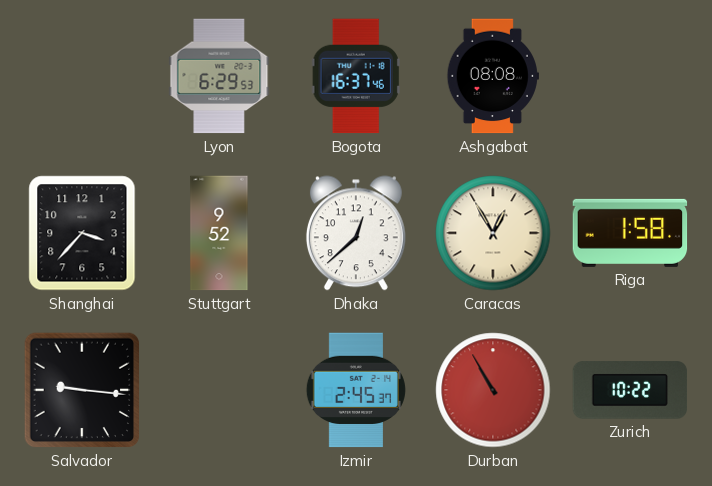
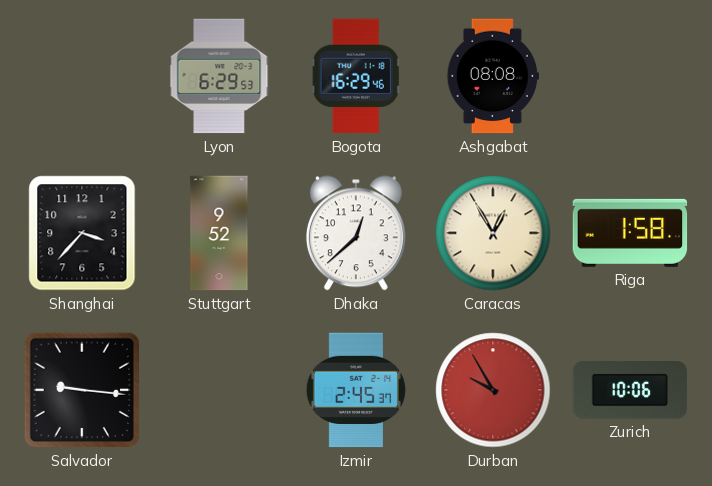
Bogota: 16:37 -> 16:29
Durban: 10:55 -> 9:55
Zurich: 10:22 -> 10:06
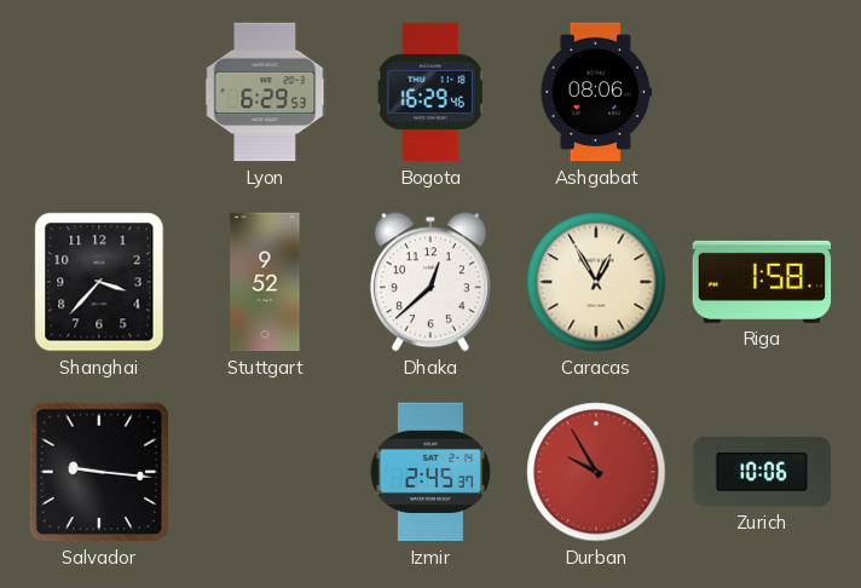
Ashgabat: 08:08 -> 08:06
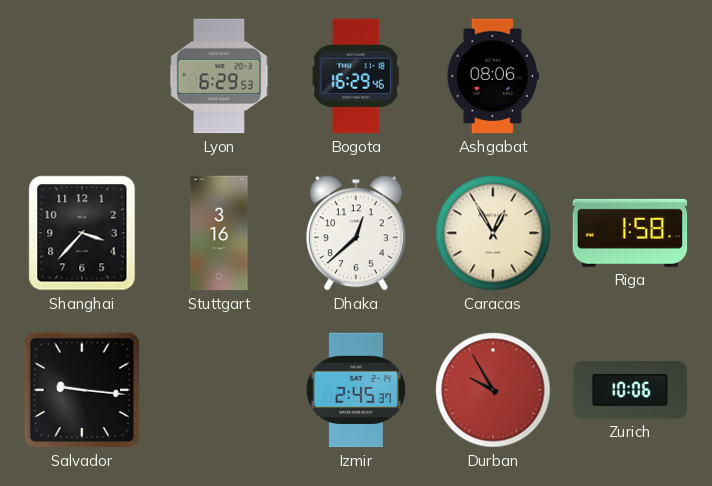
Stuttgart: 9:52 -> 3:16
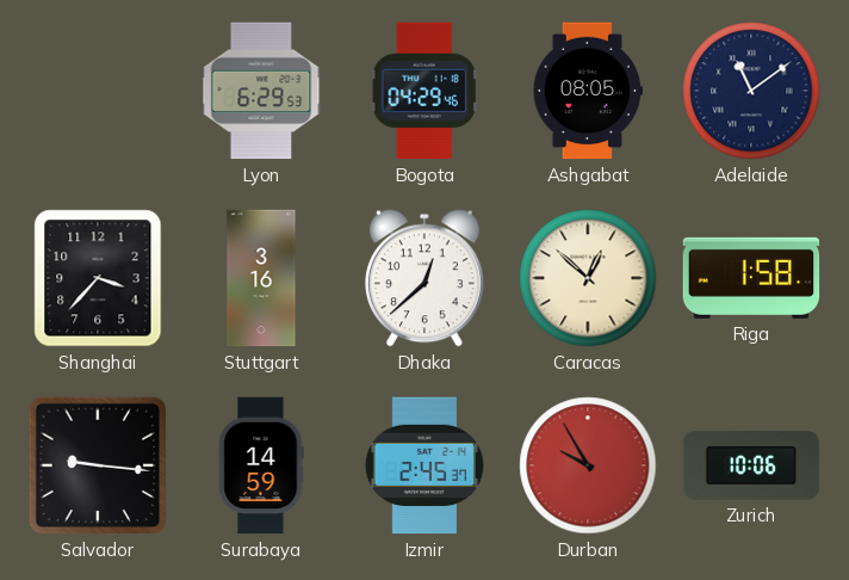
Bogota: 16:29 -> 04:29
Ashgabat: 08:06 -> 08:05
Adelaide: none -> 11:09
Caracas: 12:55 -> 12:52
Surabaya: none -> 14:59
